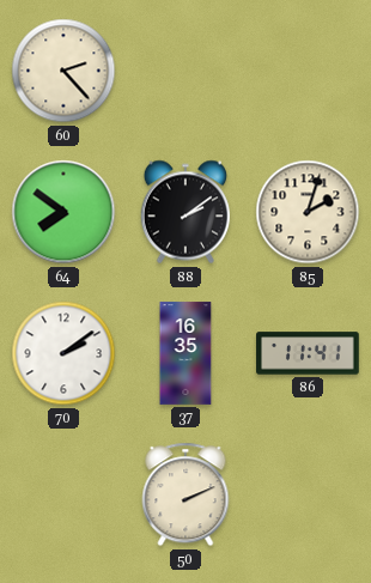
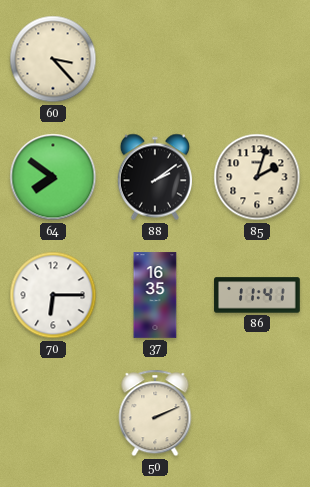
60: 2:23 -> 3:23
70: 2:09 -> 6:15
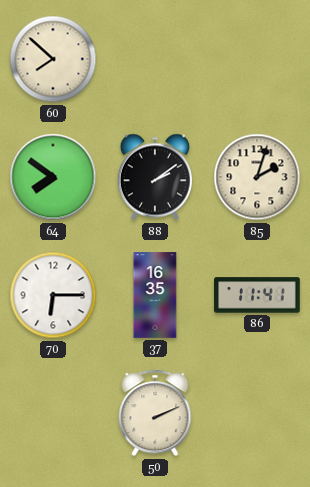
60: 3:23 -> 7:52
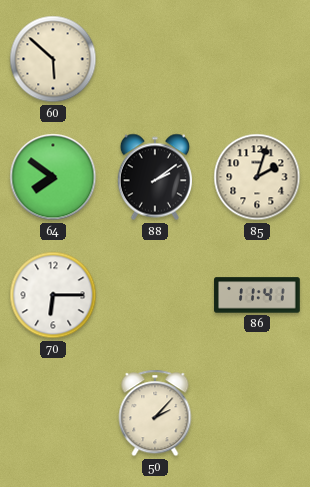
60: 7:52 -> 5:52
37: 16:35 -> none
50: 2:11 -> 2:07
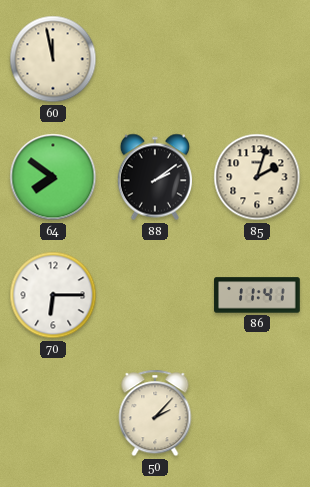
60: 5:52 -> 11:58
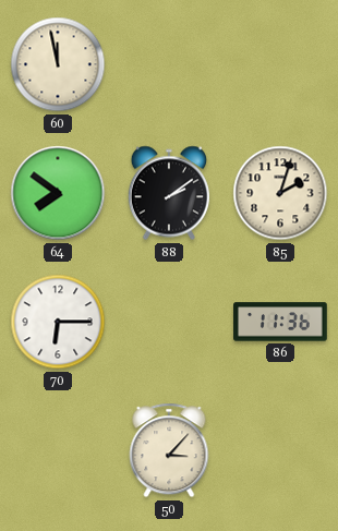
86: 11:41 -> 11:36
50: 2:07 -> 3:07
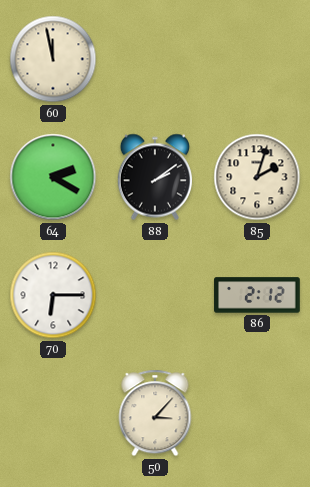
64: 7:51 -> 2:20
86: 11:36 -> 2:12
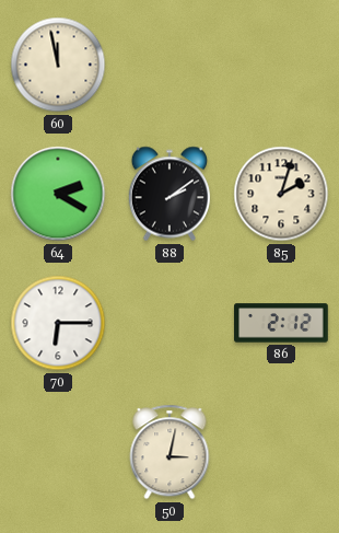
50: 3:07 -> 3:02
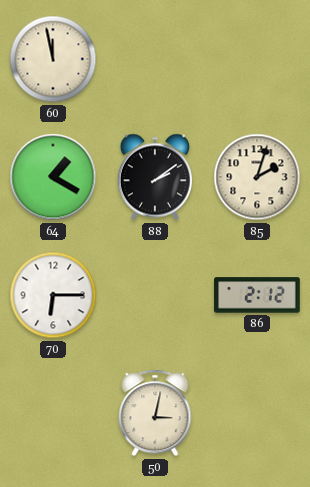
64: 2:20 -> 1:20
